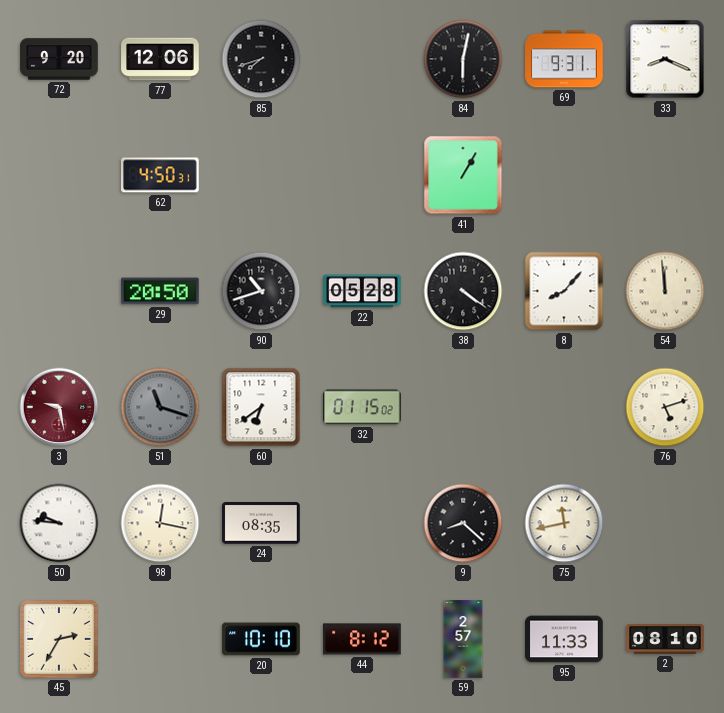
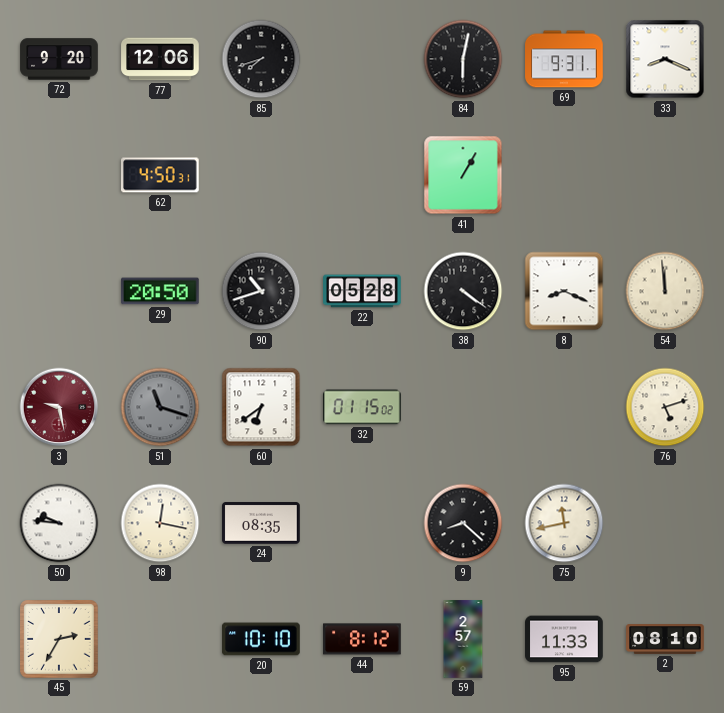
8: 8:07 -> 8:19
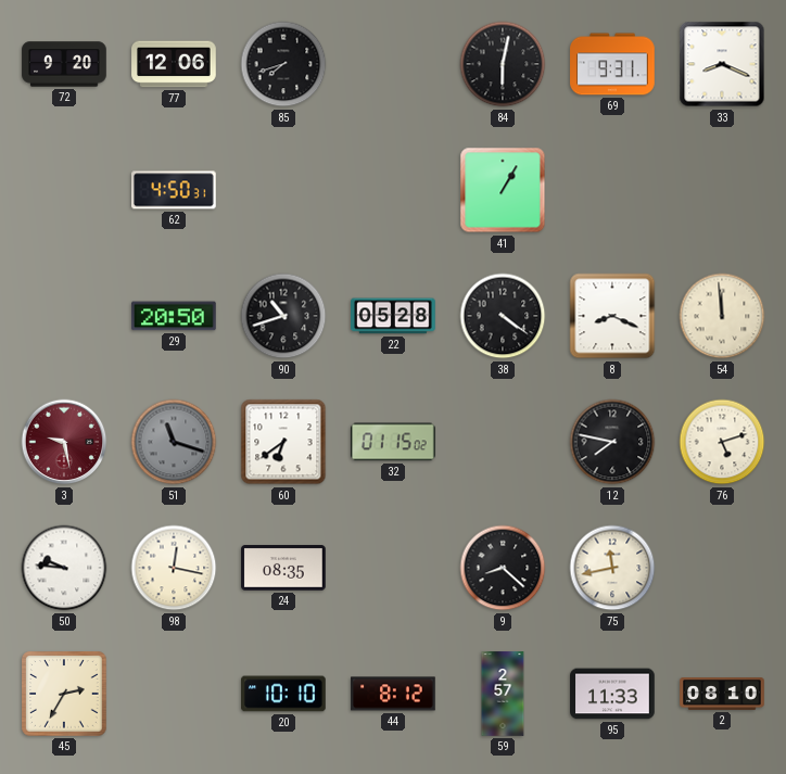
12: none -> 7:47
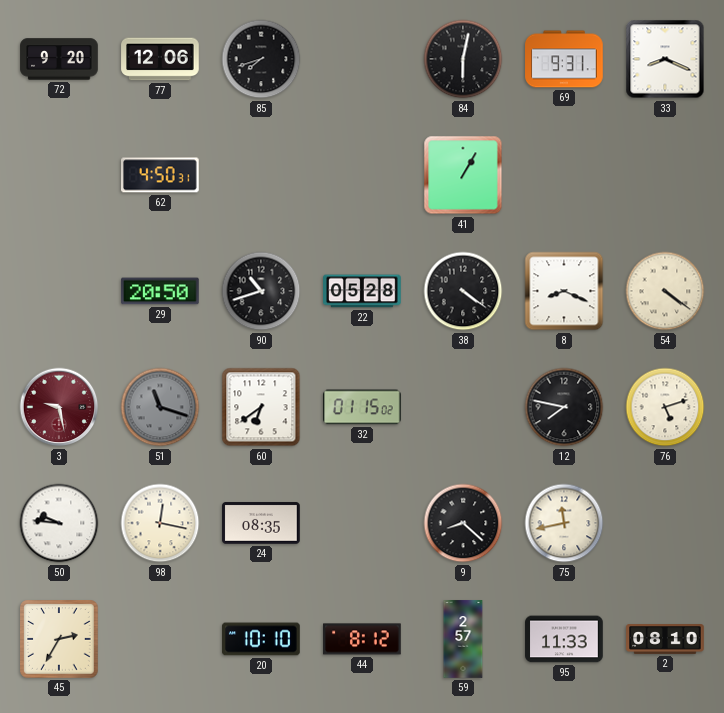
54: 11:59 -> 4:21
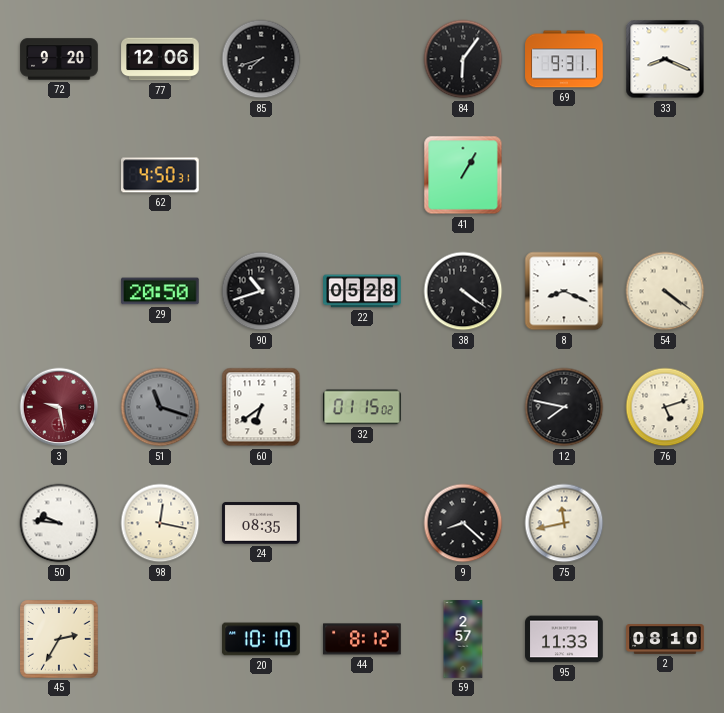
84: 6:02 -> 6:06
